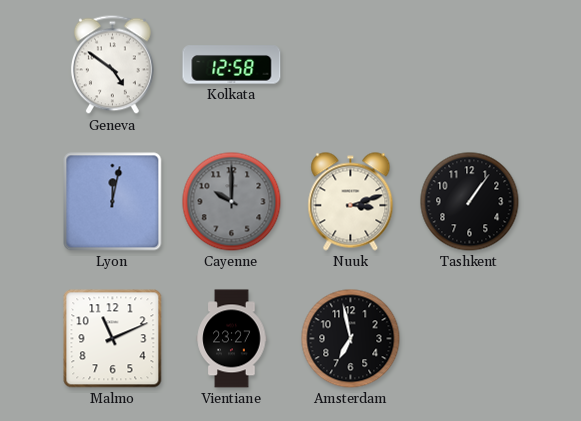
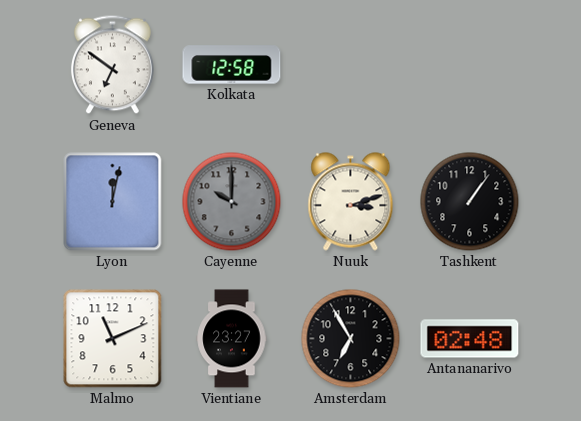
Geneva: 4:51 -> 6:51
Amsterdam: 6:58 -> 6:55
Antananarivo: none -> 02:48
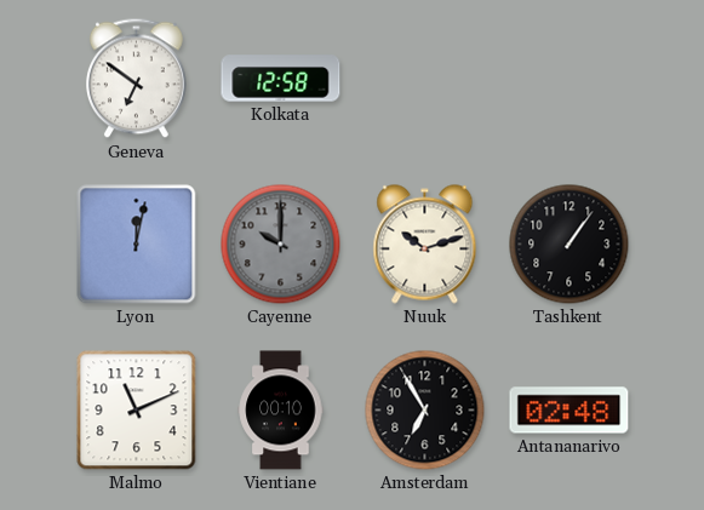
Nuuk: 3:12 -> 10:12
Vientiane: 23:27 -> 00:10
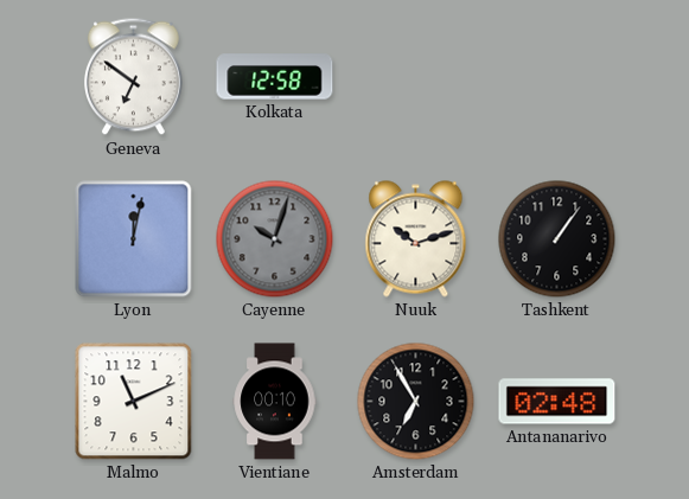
Cayenne: 10:00 -> 10:03
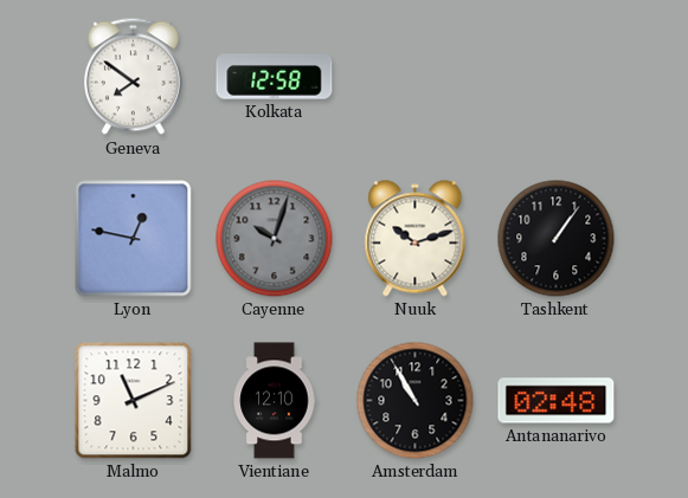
Geneva: 6:51 -> 7:51
Lyon: 12:02 -> 12:47
Vientiane: 00:10 -> 12:10
Amsterdam: 6:55 -> 10:55
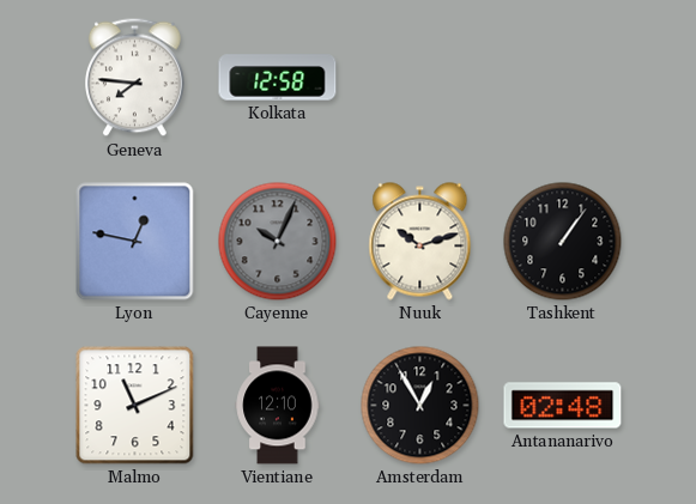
Geneva: 7:51 -> 7:46
Cayenne: 10:03 -> 10:04
Amsterdam: 10:55 -> 12:55
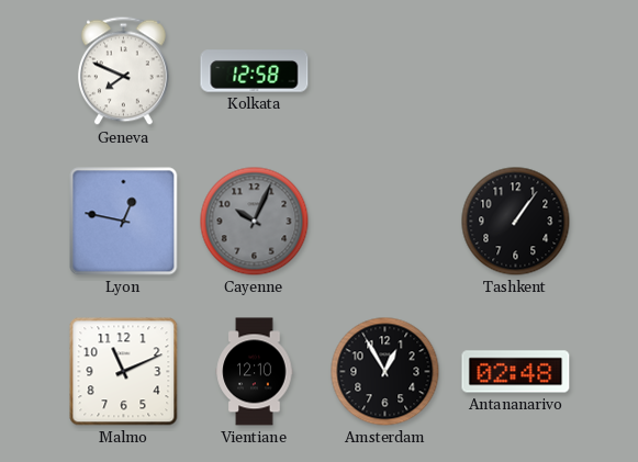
Geneva: 7:46 -> 7:49
Nuuk: 10:12 -> none
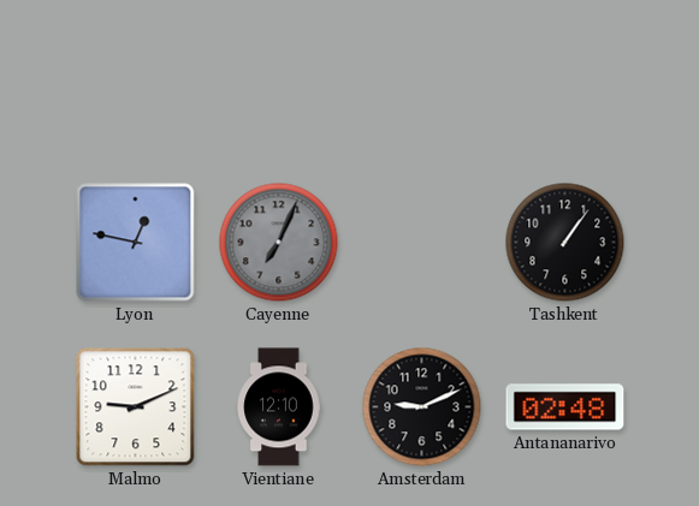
Geneva: 7:49 -> none
Kolkata: 12:58 -> none
Cayenne: 10:04 -> 7:04
Malmo: 11:11 -> 9:11
Amsterdam: 12:55 -> 9:11
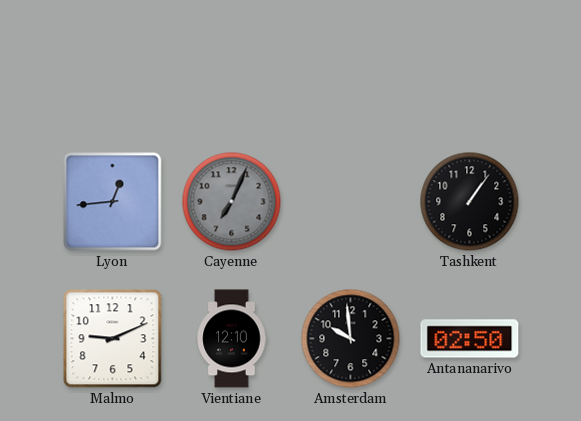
Lyon: 12:47 -> 12:44
Amsterdam: 9:11 -> 9:59
Antananarivo: 02:48 -> 02:50
